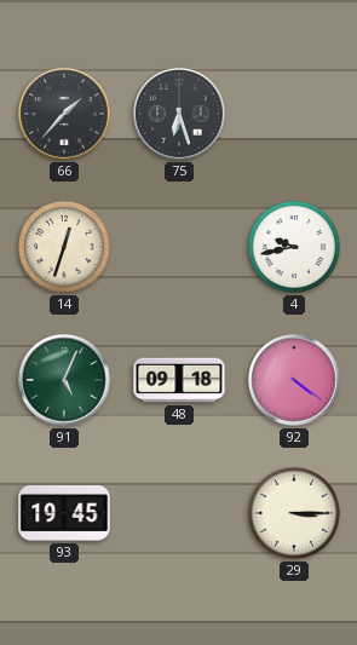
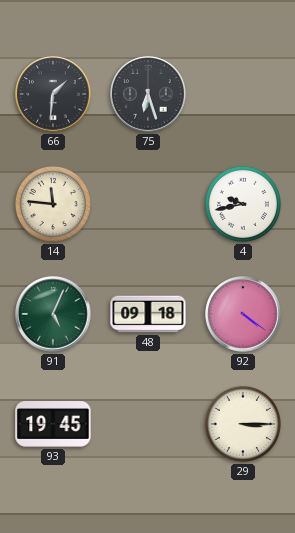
66: 1:37 -> 1:31
14: 12:33 -> 11:46
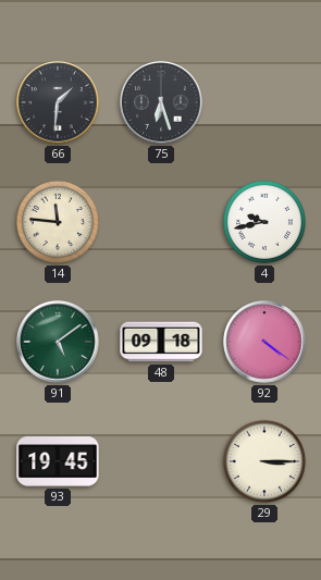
91: 5:04 -> 5:09
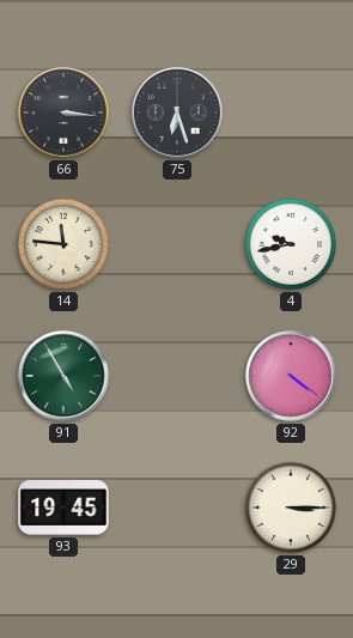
66: 1:31 -> 3:16
91: 5:09 -> 4:55
48: 09:18 -> none
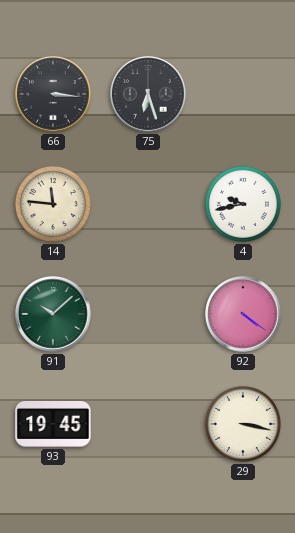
91: 4:55 -> 10:08
29: 3:15 -> 3:17
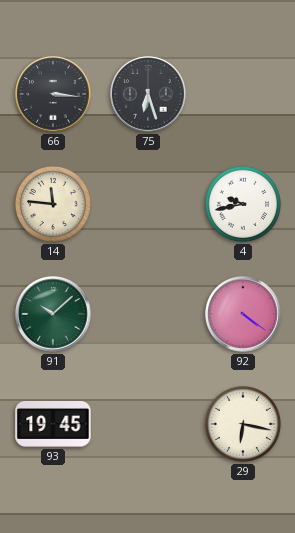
29: 3:17 -> 6:17
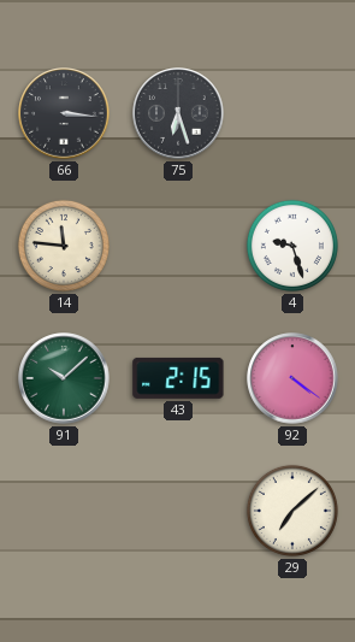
4: 9:43 -> 9:27
43: none -> 2:15
93: 19:45 -> none
29: 6:17 -> 7:08
